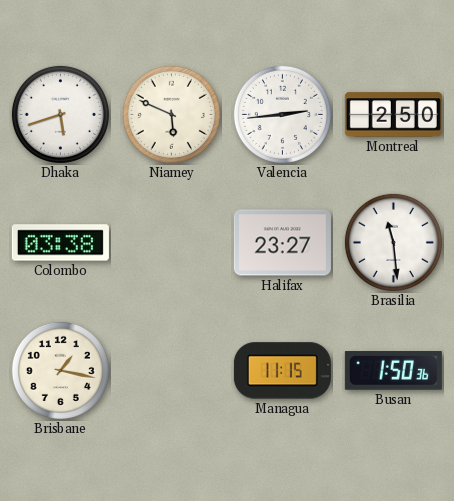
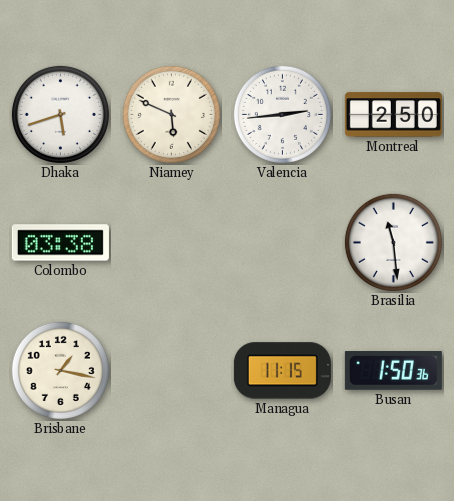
Halifax: 23:27 -> none
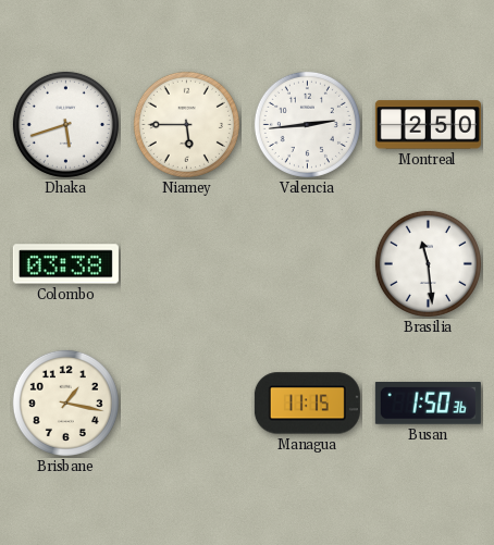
Niamey: 5:49 -> 5:45
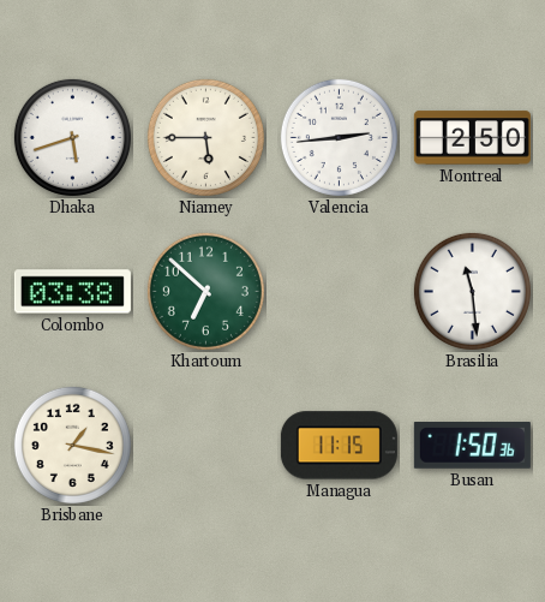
Khartoum: none -> 6:52
